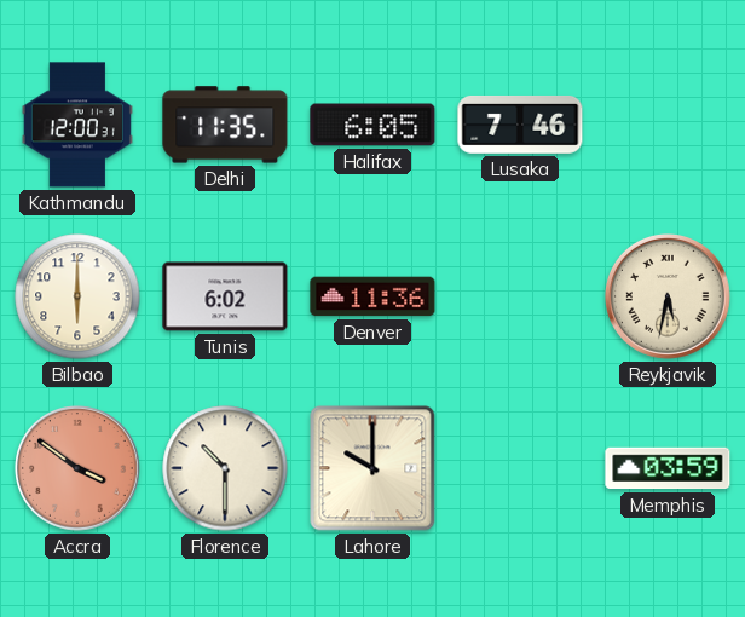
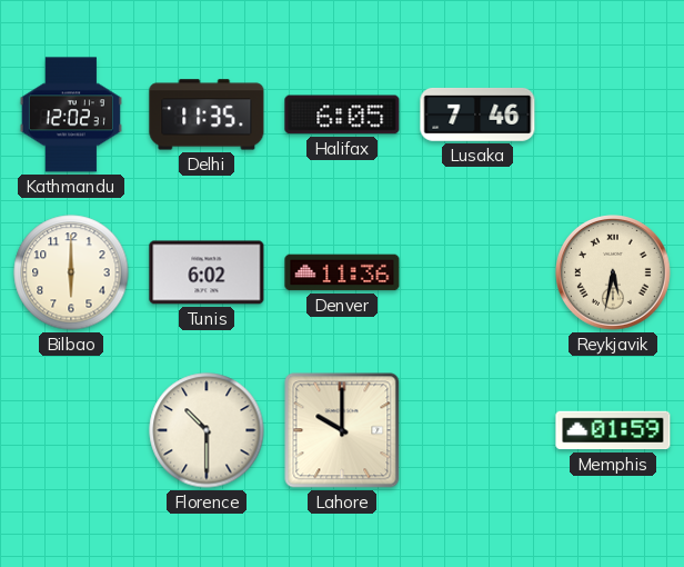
Kathmandu: 12:00 -> 12:02
Accra: 3:51 -> none
Memphis: 03:59 -> 01:59
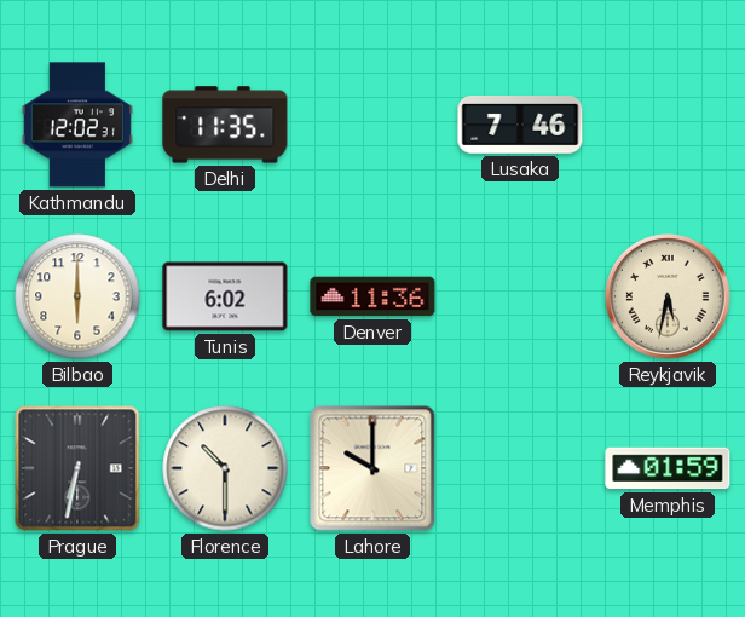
Halifax: 6:05 -> none
Prague: none -> 6:32
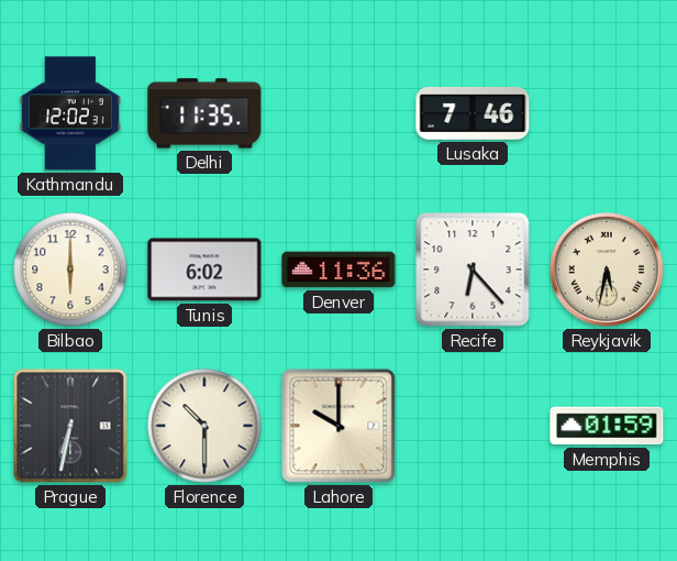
Recife: none -> 6:23
